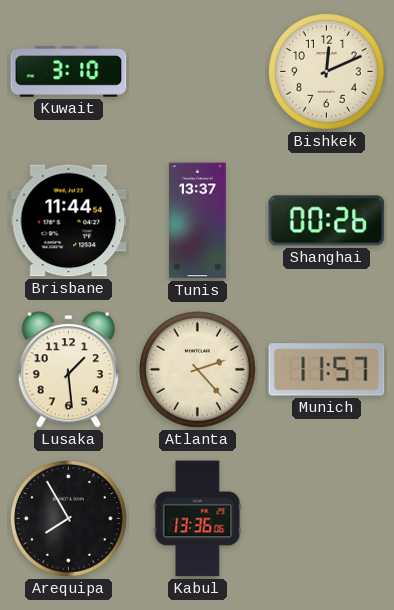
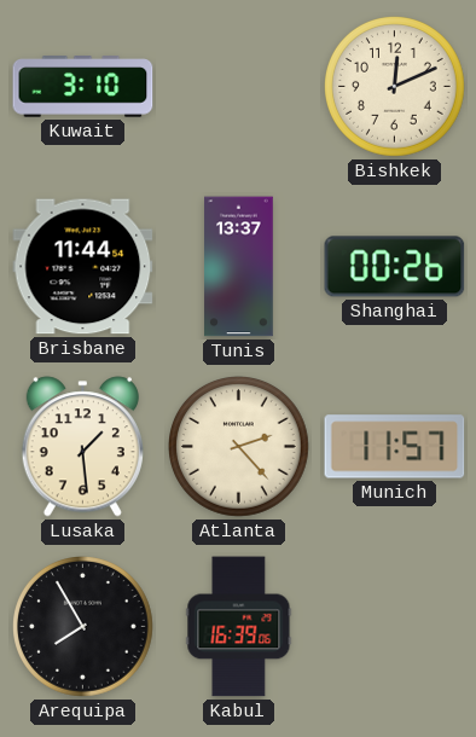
Kabul: 13:36 -> 16:39
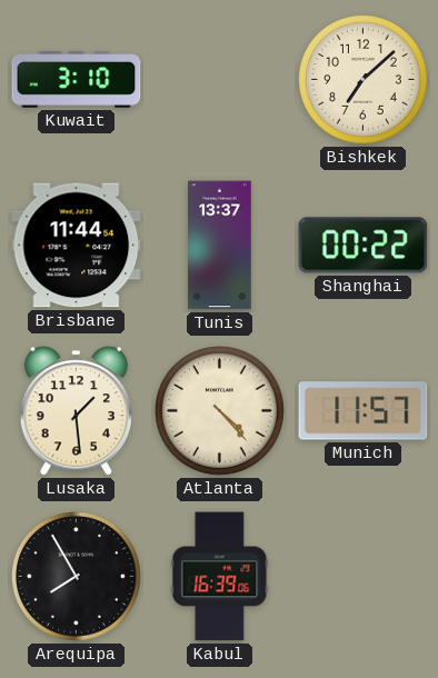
Bishkek: 12:11 -> 7:08
Shanghai: 00:26 -> 00:22
Atlanta: 2:23 -> 4:23
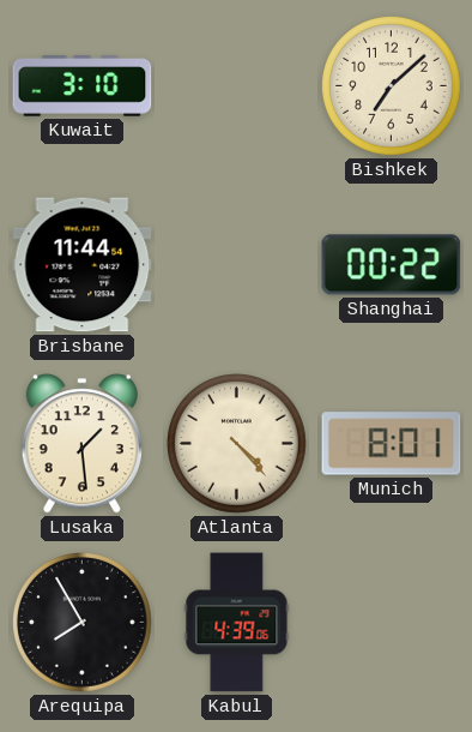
Tunis: 13:37 -> none
Munich: 11:57 -> 8:01
Kabul: 16:39 -> 4:39
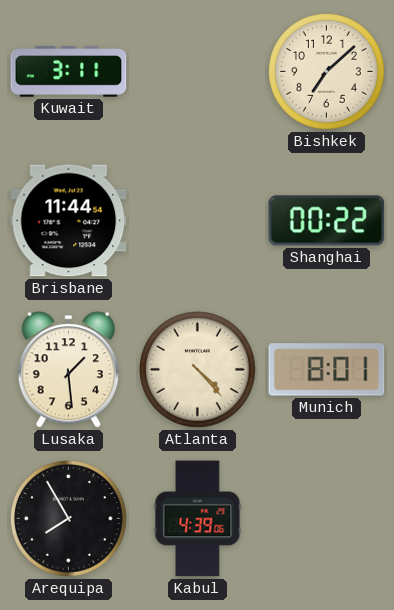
Kuwait: 3:10 -> 3:11
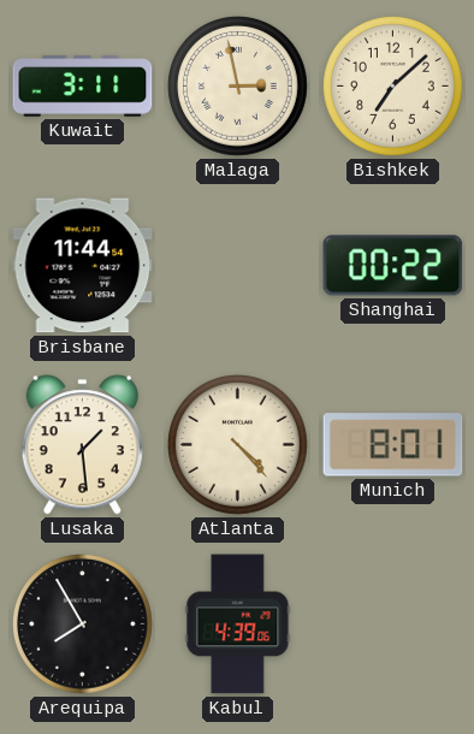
Malaga: none -> 2:58
